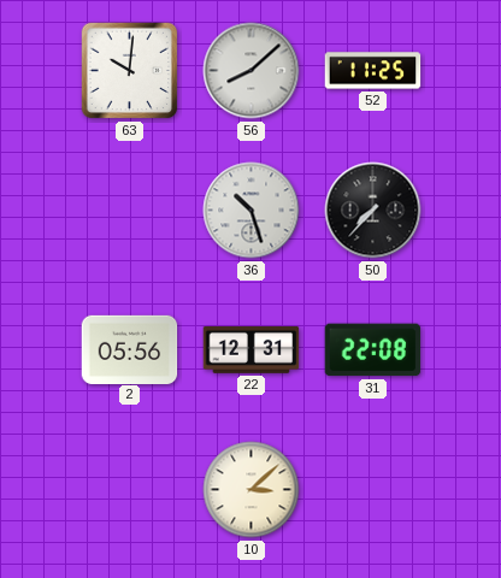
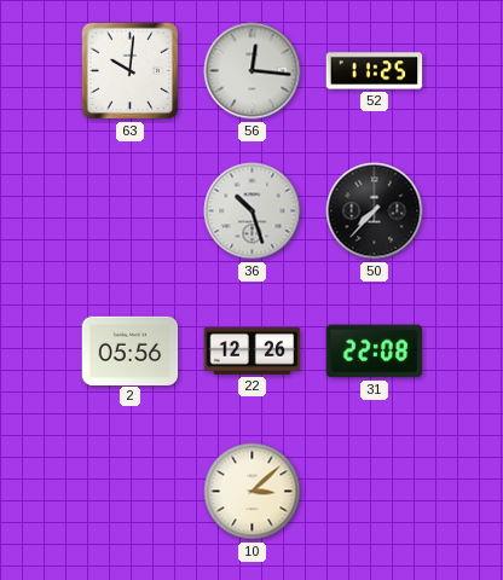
56: 8:08 -> 12:16
22: 12:31 -> 12:26
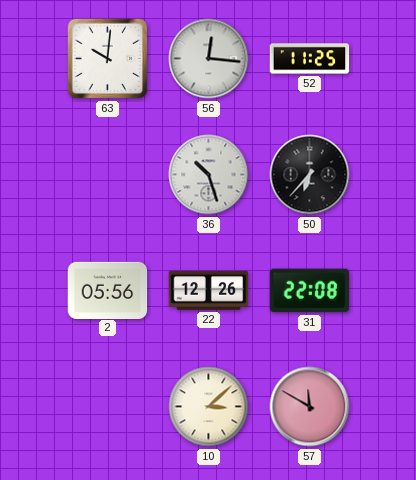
50: 7:37 -> 6:37
57: none -> 11:50
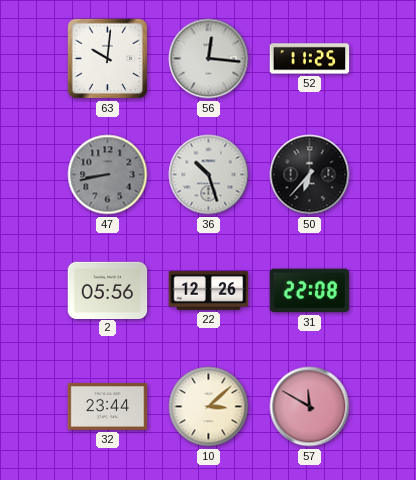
47: none -> 8:43
32: none -> 23:44
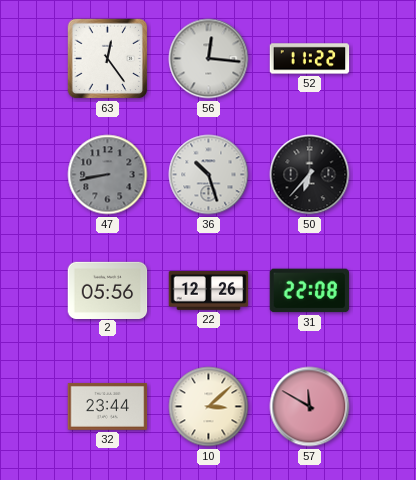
63: 10:01 -> 12:24
52: 11:25 -> 11:22
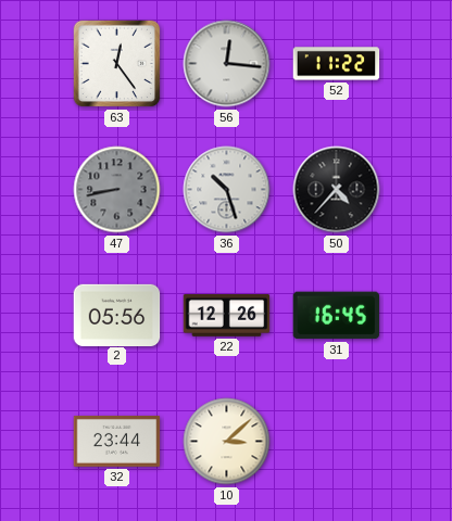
50: 6:37 -> 4:37
31: 22:08 -> 16:45
57: 11:50 -> none
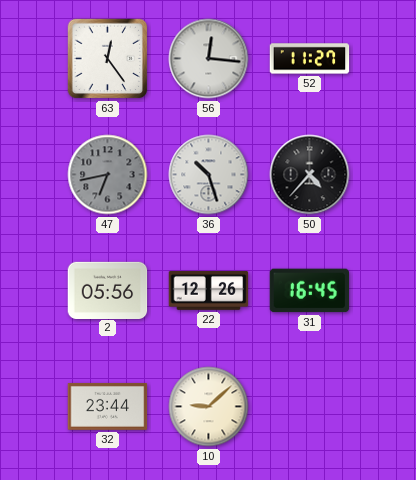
52: 11:22 -> 11:27
47: 8:43 -> 6:43
10: 3:08 -> 9:08
